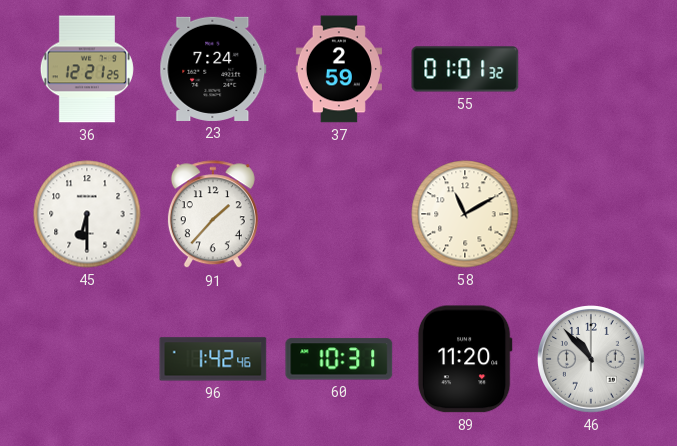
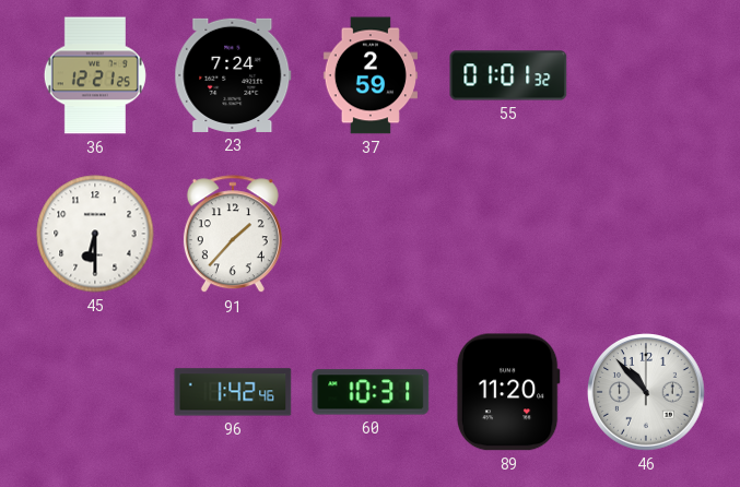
58: 11:10 -> none
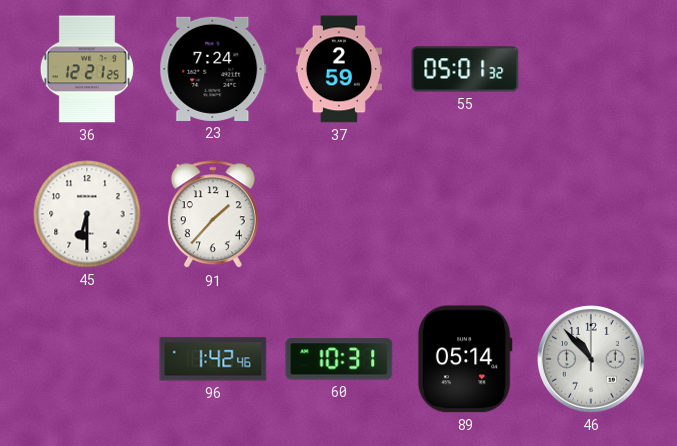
55: 01:01 -> 05:01
89: 11:20 -> 05:14
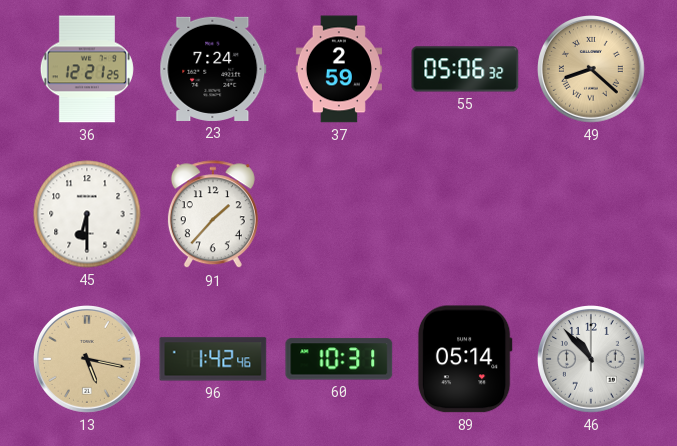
55: 05:01 -> 05:06
49: none -> 8:22
13: none -> 5:17
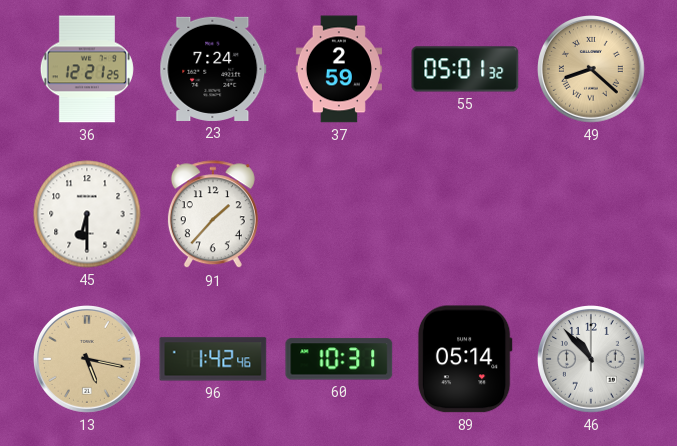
55: 05:06 -> 05:01
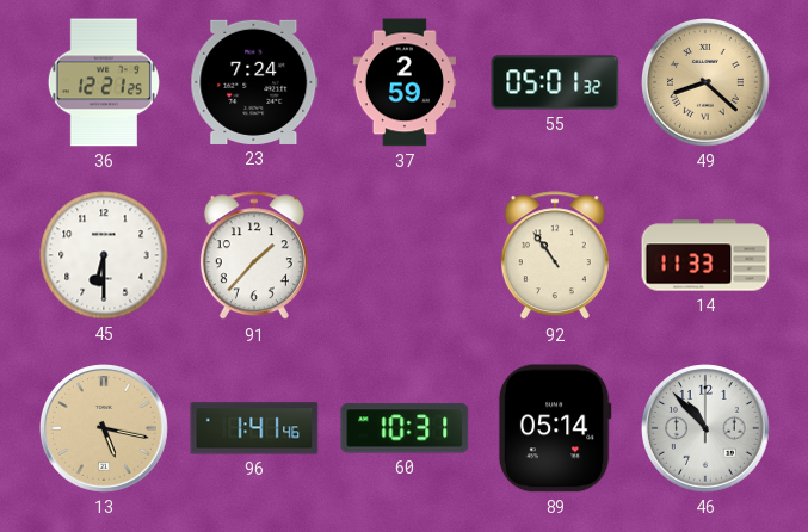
92: none -> 10:54
14: none -> 11:33
96: 1:42 -> 1:41
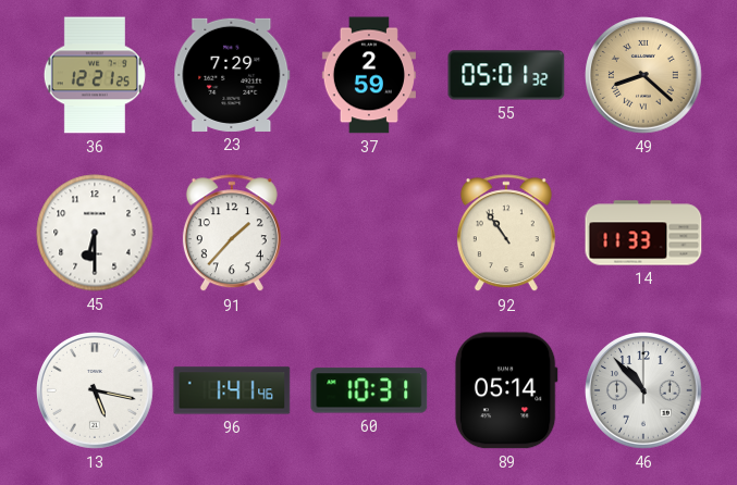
23: 7:24 -> 7:29
13 dial: champagne -> white
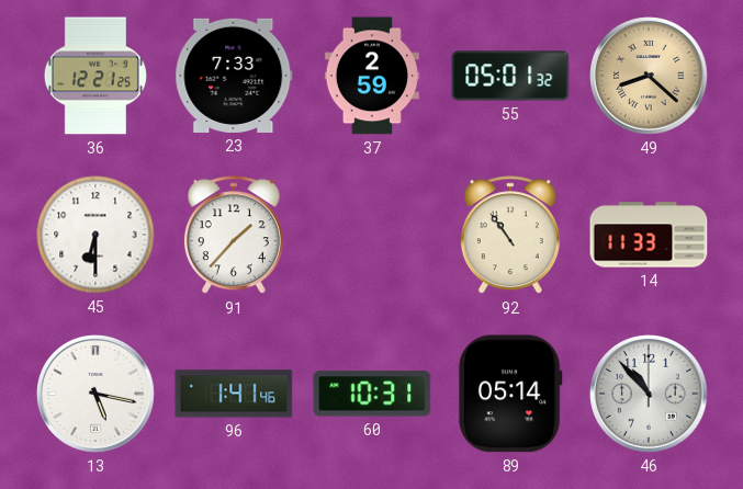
23: 7:29 -> 7:33
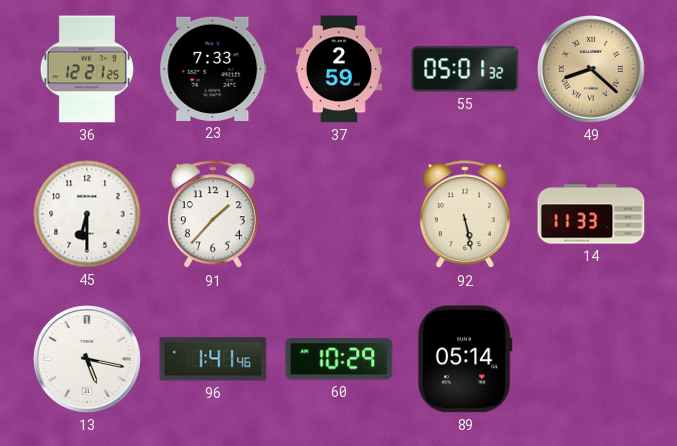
92: 10:54 -> 5:28
60: 10:31 -> 10:29
46: 10:53 -> none
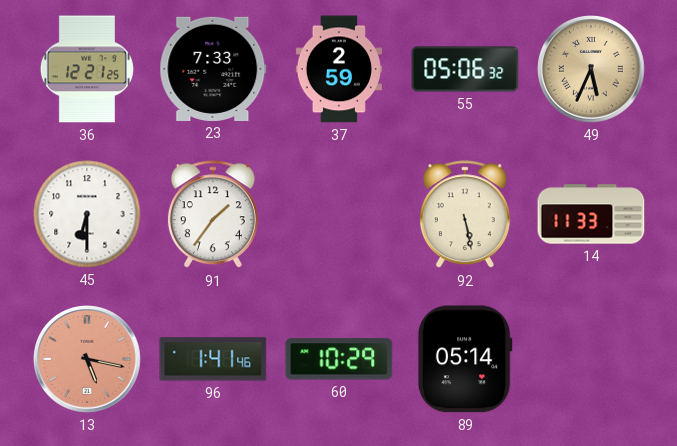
55: 05:01 -> 05:06
49: 8:22 -> 5:34
91: 1:37 -> 1:36
13 dial: white -> salmon
